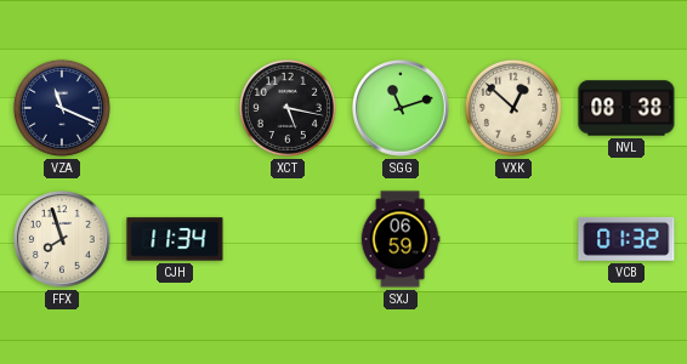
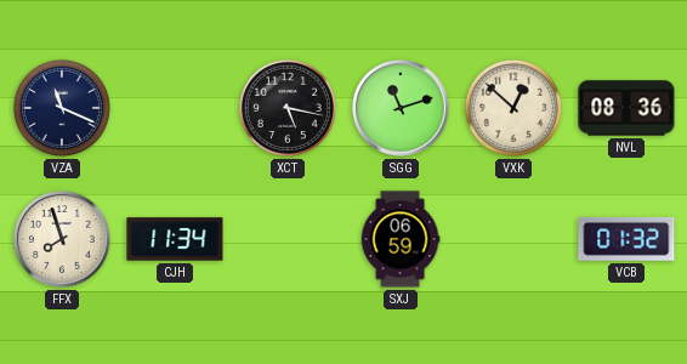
NVL: 08:38 -> 08:36
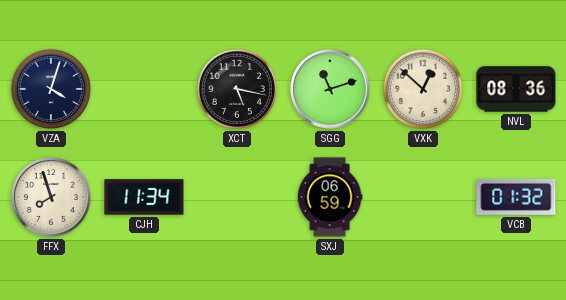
VZA: 11:19 -> 4:03
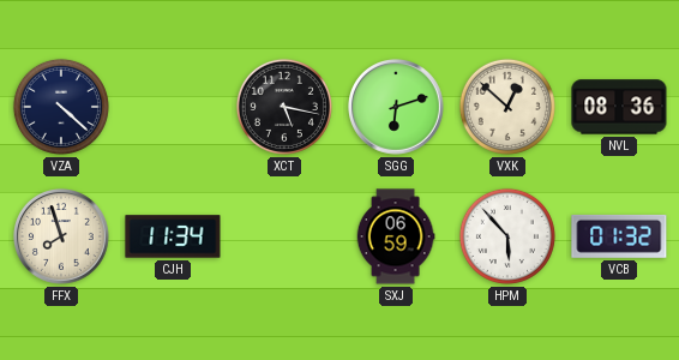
VZA: 4:03 -> 4:22
SGG: 11:12 -> 6:12
HPM: none -> 5:53
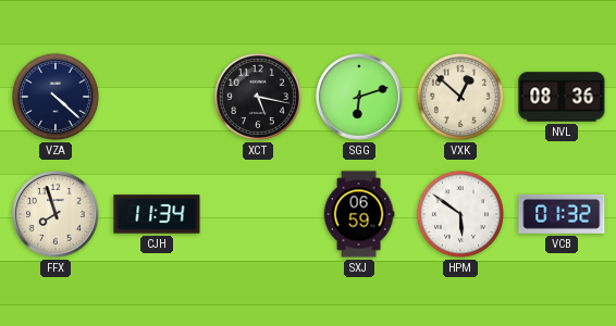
HPM: 5:53 -> 5:51
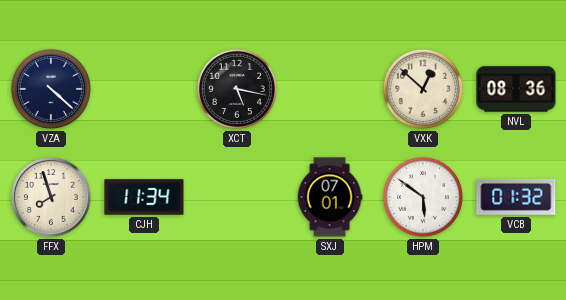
SGG: 6:12 -> none
SXJ: 06:59 -> 07:01
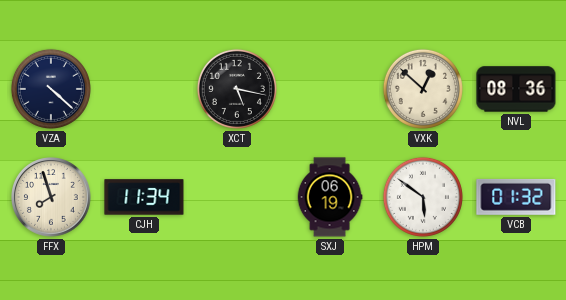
SXJ: 07:01 -> 06:19
